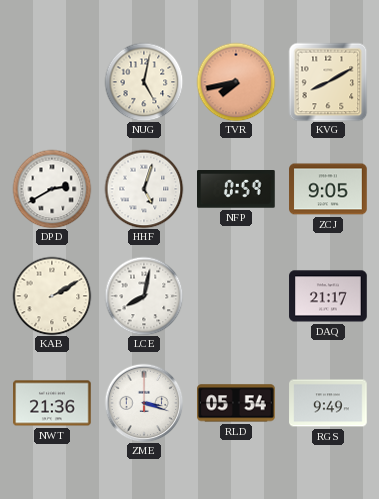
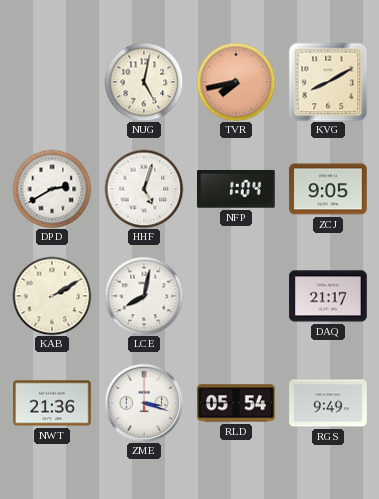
NFP: 0:59 -> 1:04
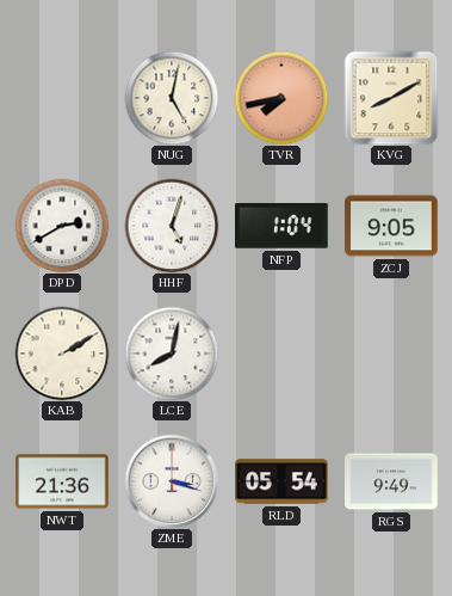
DAQ: 21:17 -> none
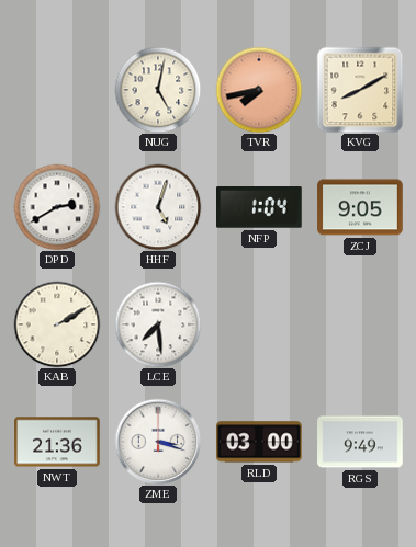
LCE: 8:02 -> 7:29
RLD: 05:54 -> 03:00
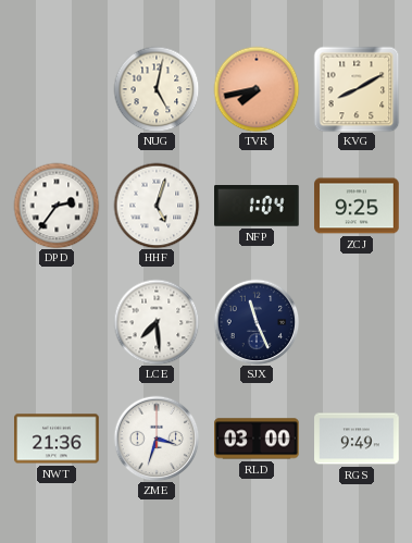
DPD: 2:40 -> 2:36
ZCJ: 9:05 -> 9:25
KAB: 2:10 -> none
SJX: none -> 11:26
ZME: 3:18 -> 3:33
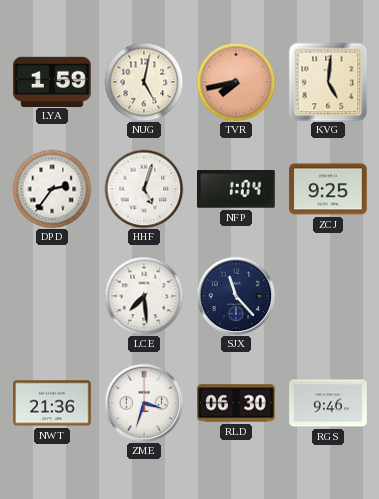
LYA: none -> 1:59
KVG: 8:10 -> 5:01
SJX: 11:26 -> 11:23
RLD: 03:00 -> 06:30
RGS: 9:49 -> 9:46
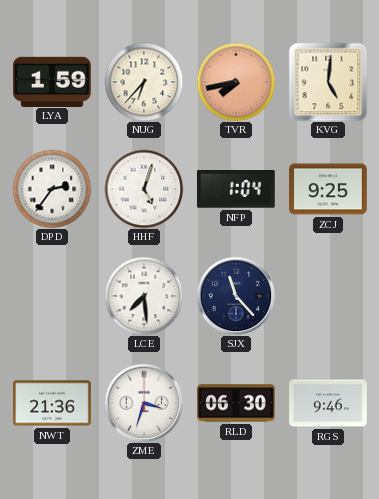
NUG: 5:02 -> 6:37
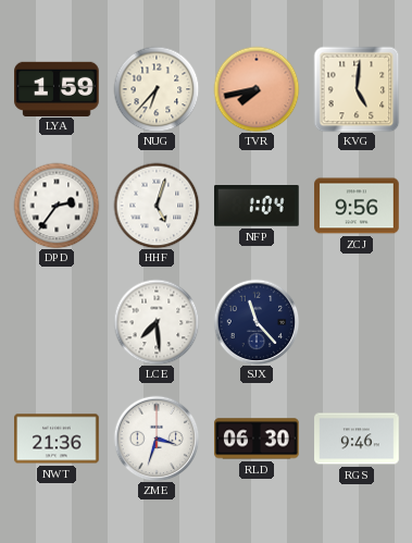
ZCJ: 9:25 -> 9:56
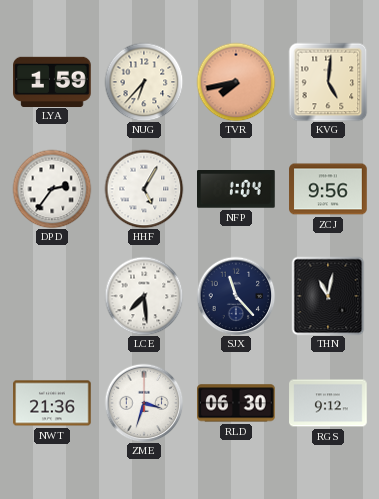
HHF: 5:03 -> 5:05
THN: none -> 11:02
RGS: 9:46 -> 9:12
